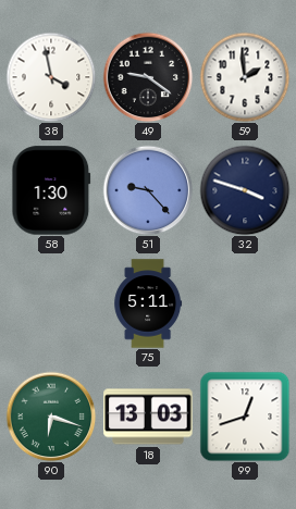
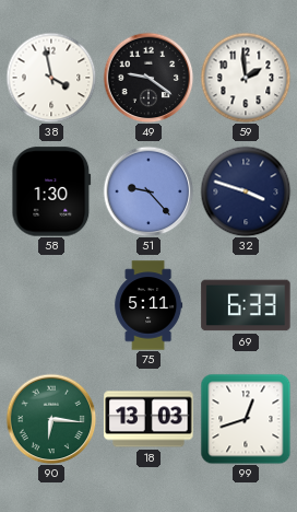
69: none -> 6:33
90: 6:18 -> 6:16
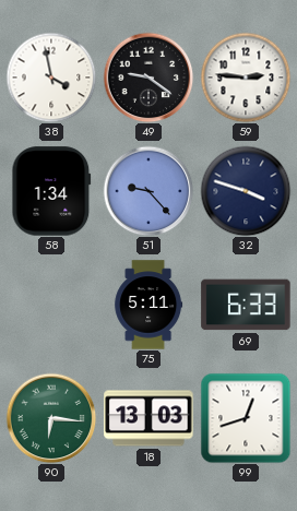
59: 1:59 -> 2:46
58: 1:30 -> 1:34
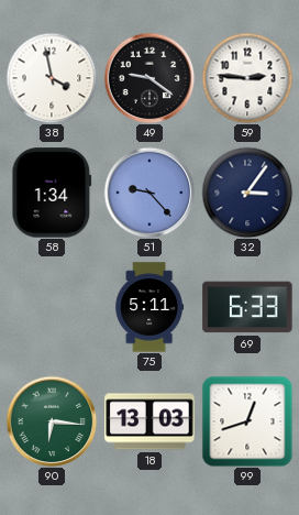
32: 3:48 -> 3:06
